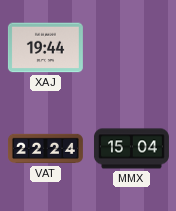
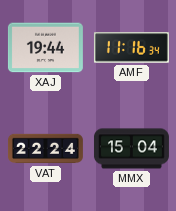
AMF: none -> 11:16
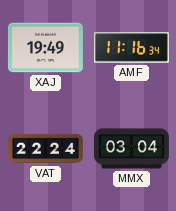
XAJ: 19:44 -> 19:49
MMX: 15:04 -> 03:04
